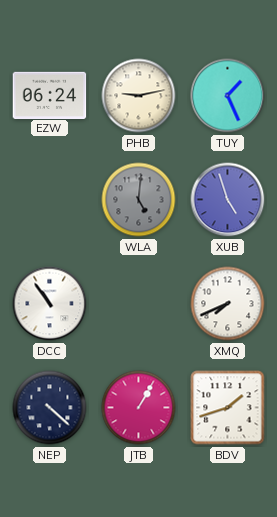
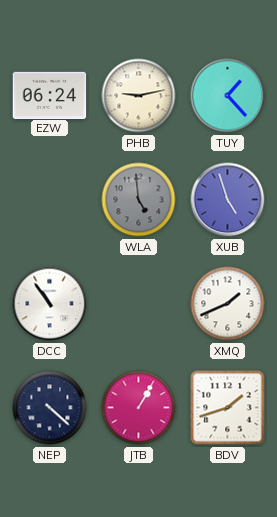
TUY: 1:26 -> 1:23
WLA: 5:01 -> 4:59
XMQ: 7:41 -> 1:41
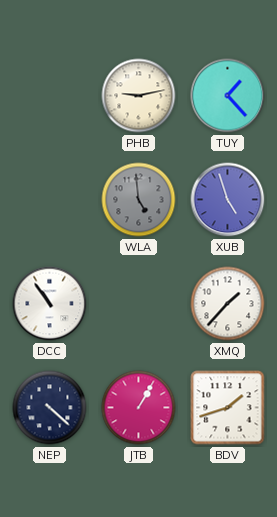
EZW: 06:24 -> none
XMQ: 1:41 -> 1:37
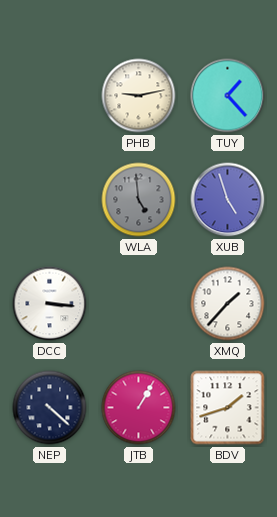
DCC: 10:54 -> 3:16
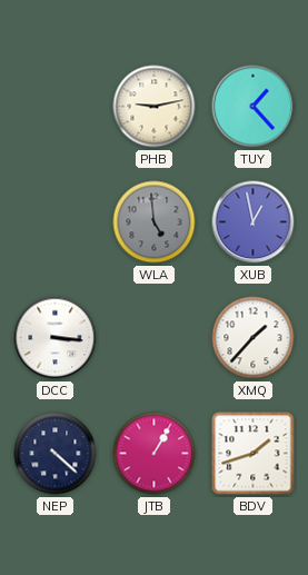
XUB: 4:57 -> 12:58
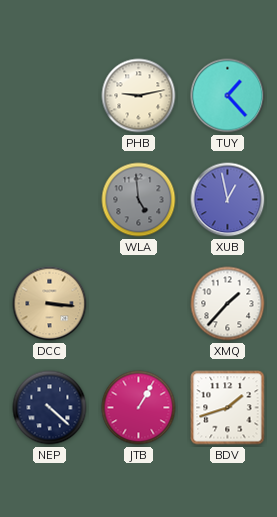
DCC dial: white -> champagne
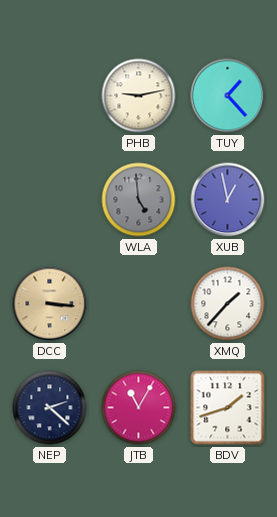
NEP: 4:22 -> 2:22
JTB: 1:05 -> 11:05
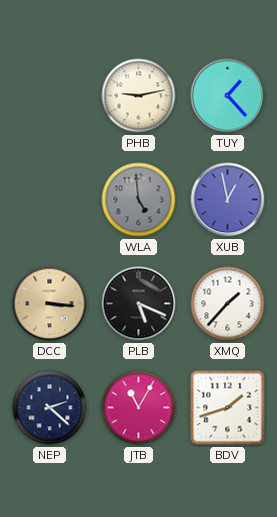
PLB: none -> 5:19
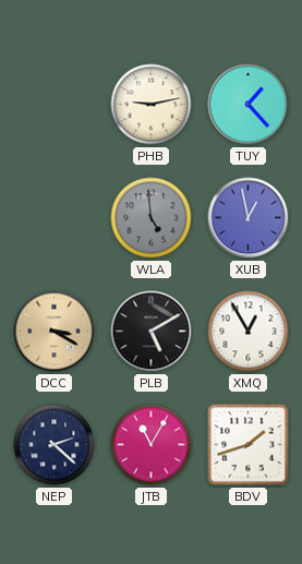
DCC: 3:16 -> 3:20
PLB: 5:19 -> 5:10
XMQ: 1:37 -> 12:55
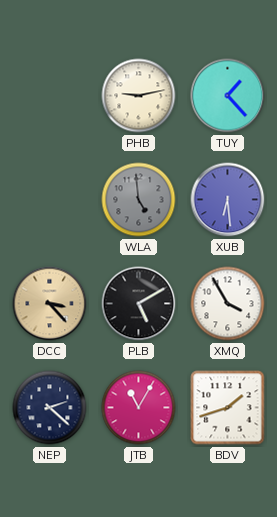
XUB: 12:58 -> 6:29
DCC: 3:20 -> 3:23
XMQ: 12:55 -> 3:55
